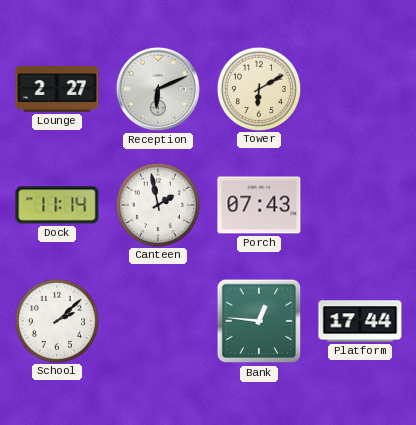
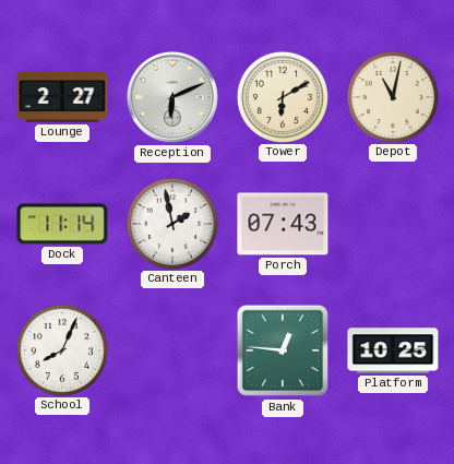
Depot: none -> 11:02
School: 2:08 -> 8:04
Platform: 17:44 -> 10:25
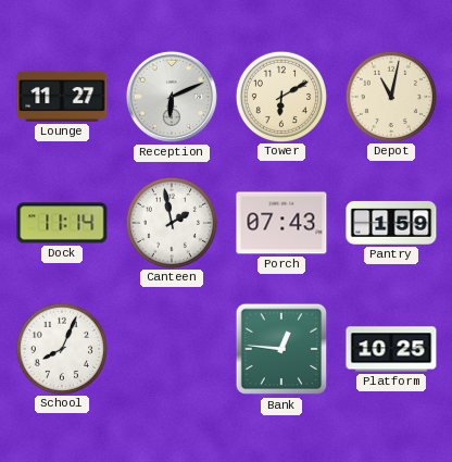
Lounge: 2:27 -> 11:27
Pantry: none -> 1:59
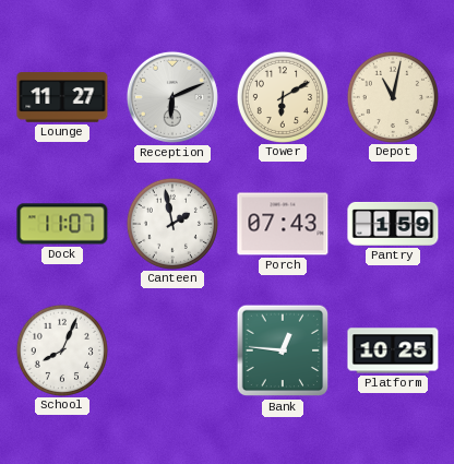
Dock: 11:14 -> 11:07
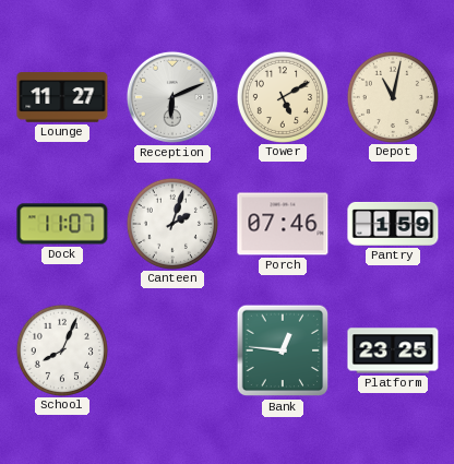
Tower: 6:10 -> 5:10
Canteen: 1:58 -> 2:03
Porch: 07:43 -> 07:46
Platform: 10:25 -> 23:25
